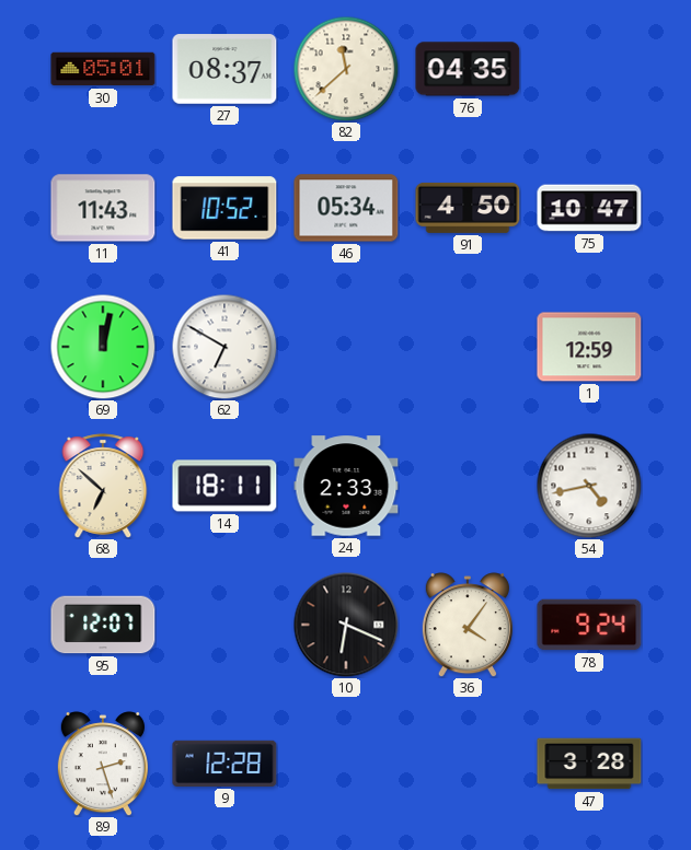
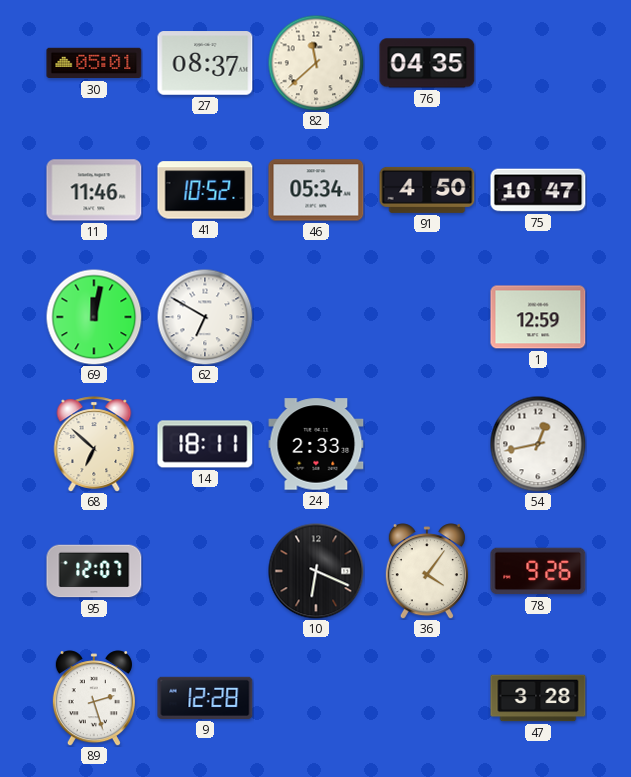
11: 11:43 -> 11:46
54: 4:43 -> 12:43
78: 9:24 -> 9:26
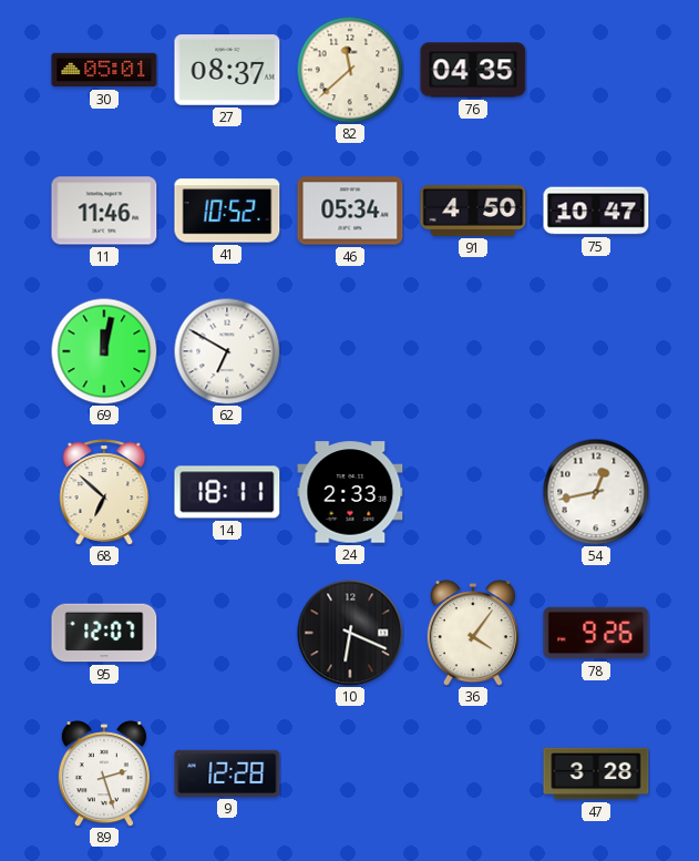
1: 12:59 -> none
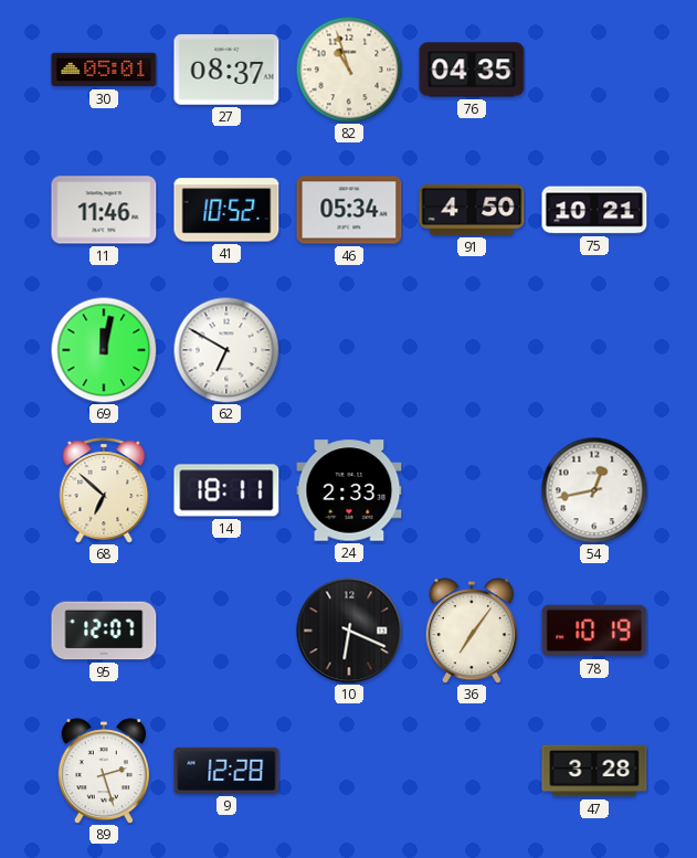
82: 11:38 -> 10:57
75: 10:47 -> 10:21
36: 4:06 -> 7:06
78: 9:26 -> 10:19
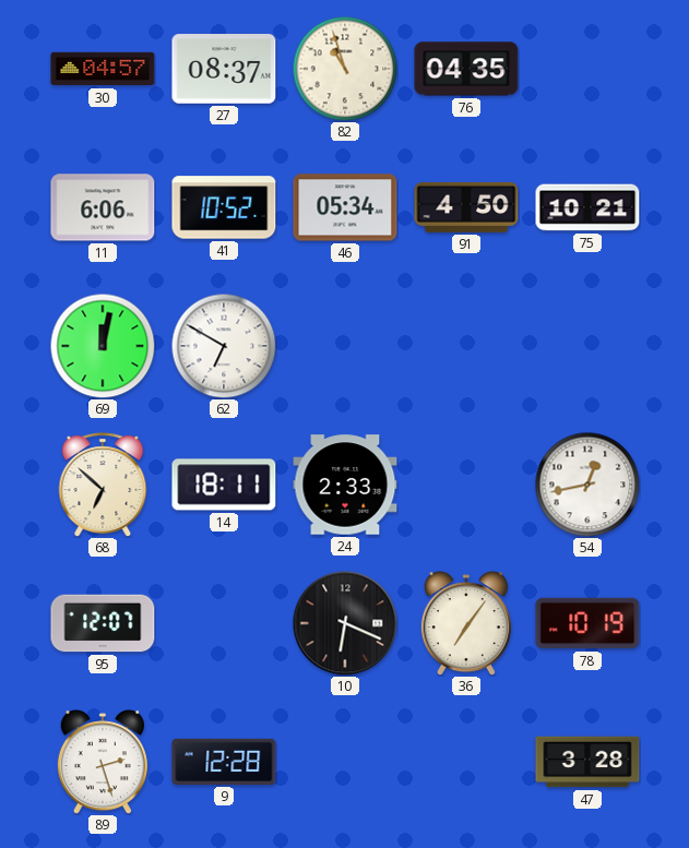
30: 05:01 -> 04:57
11: 11:46 -> 6:06
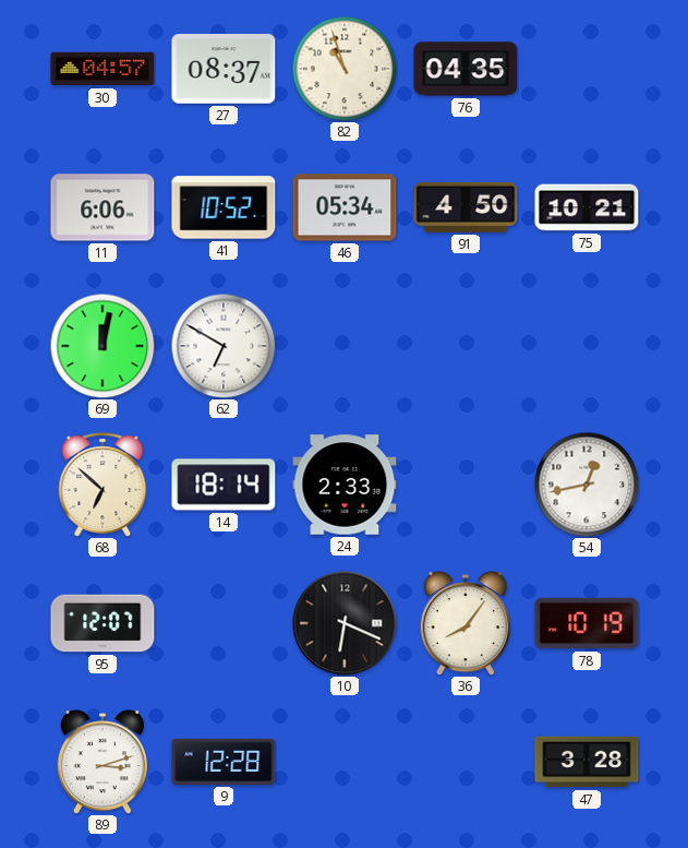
14: 18:11 -> 18:14
36: 7:06 -> 8:06
89: 2:27 -> 3:12
